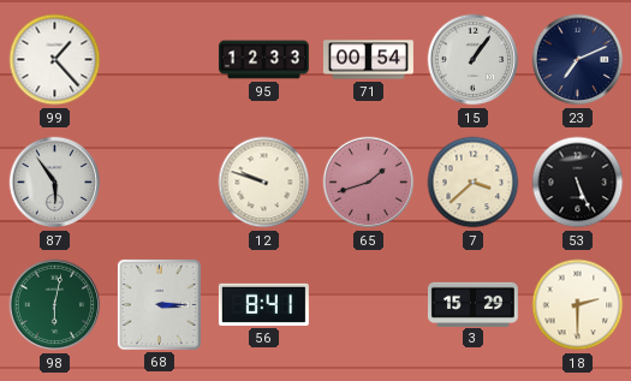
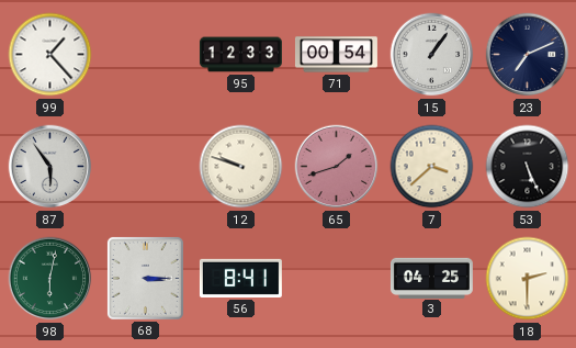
3: 15:29 -> 04:25
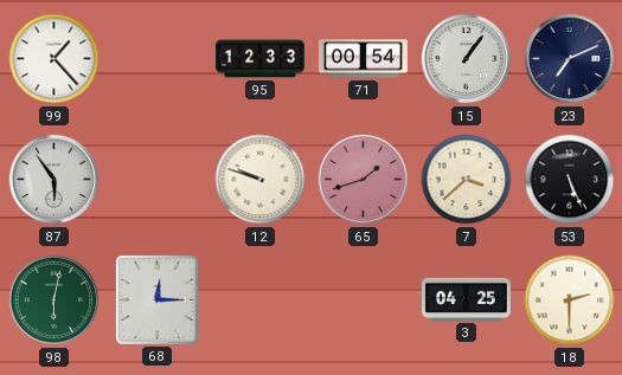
68: 3:15 -> 12:15
56: 8:41 -> none
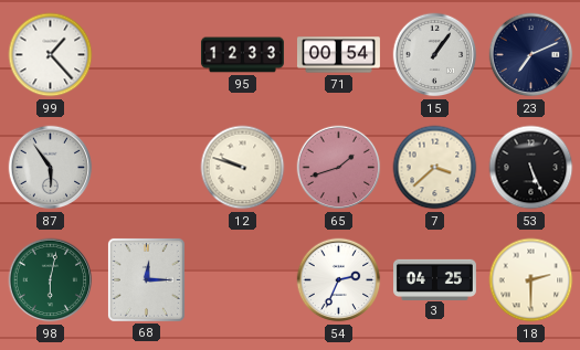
54: none -> 2:34
